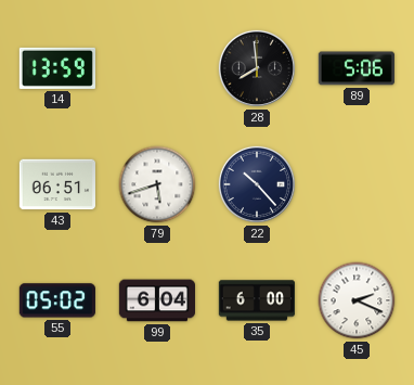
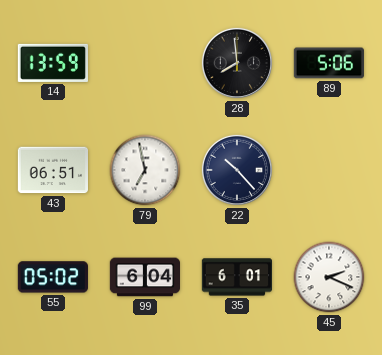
79: 5:42 -> 6:58
35: 6:00 -> 6:01
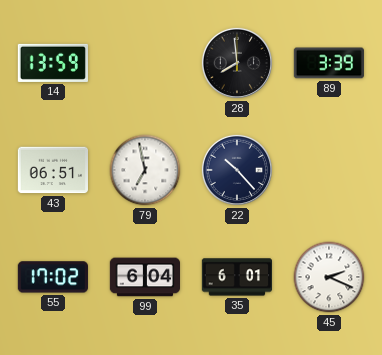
89: 5:06 -> 3:39
55: 05:02 -> 17:02
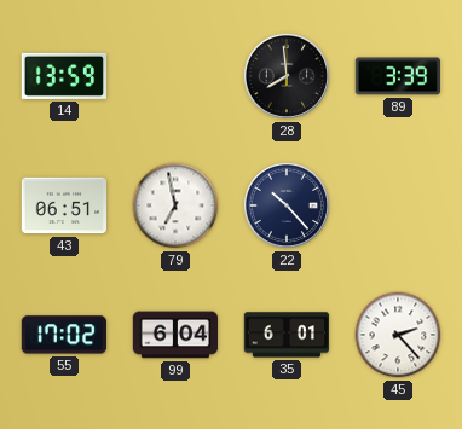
45: 2:19 -> 2:23
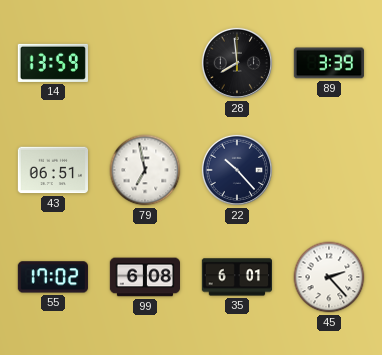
99: 6:04 -> 6:08
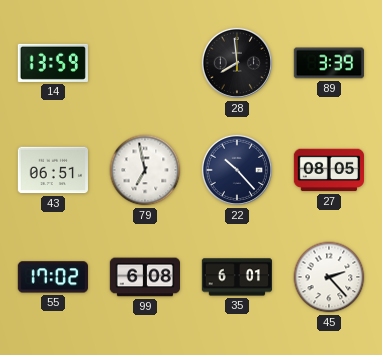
27: none -> 08:05
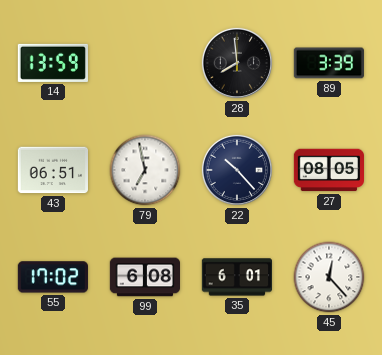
45: 2:23 -> 12:23
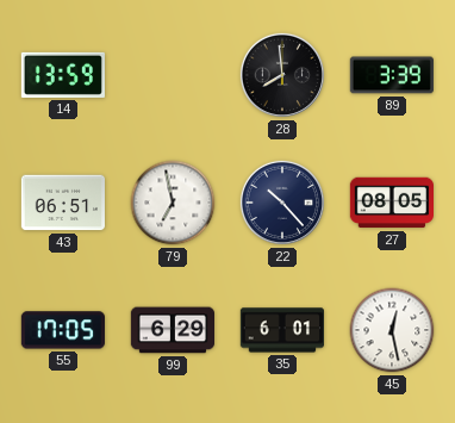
55: 17:02 -> 17:05
99: 6:08 -> 6:29
45: 12:23 -> 12:28
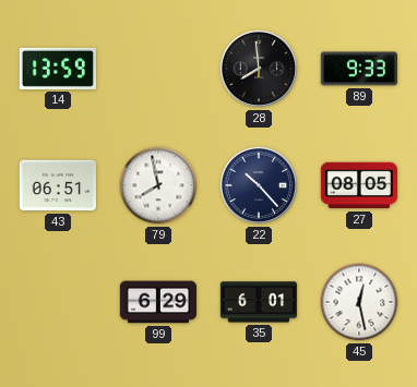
89: 3:39 -> 9:33
79: 6:58 -> 7:58
55: 17:05 -> none
